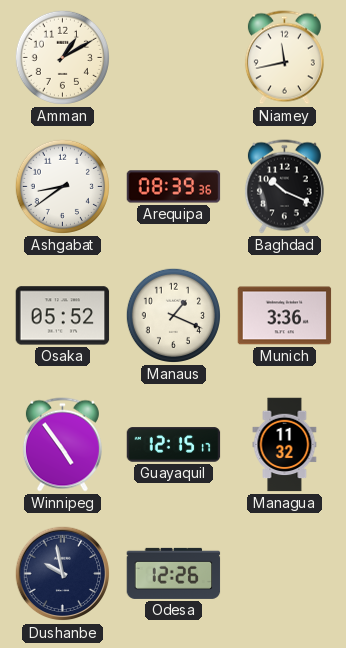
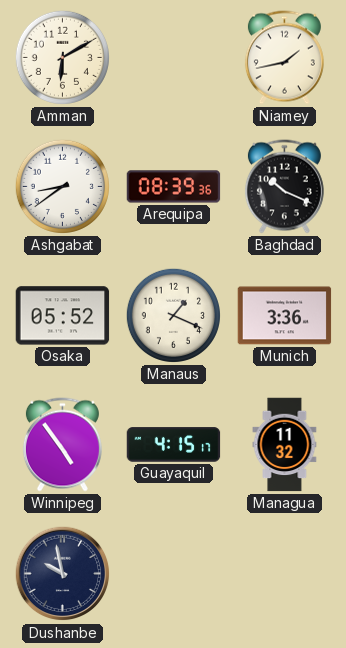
Amman: 1:10 -> 6:10
Niamey: 11:43 -> 1:43
Guayaquil: 12:15 -> 4:15
Odesa: 12:26 -> none
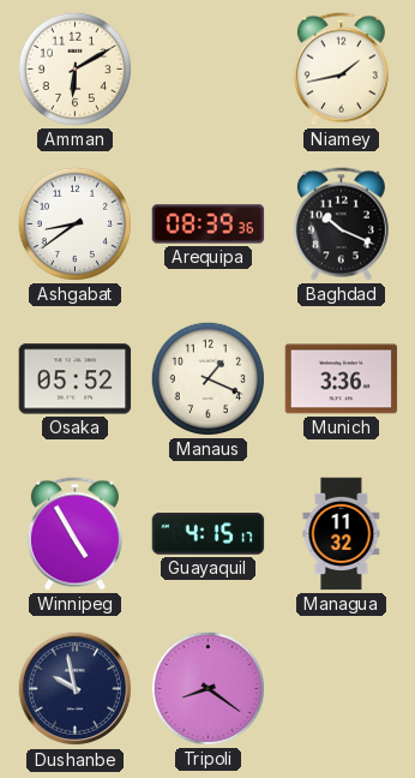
Winnipeg: 4:54 -> 4:55
Tripoli: none -> 8:21
